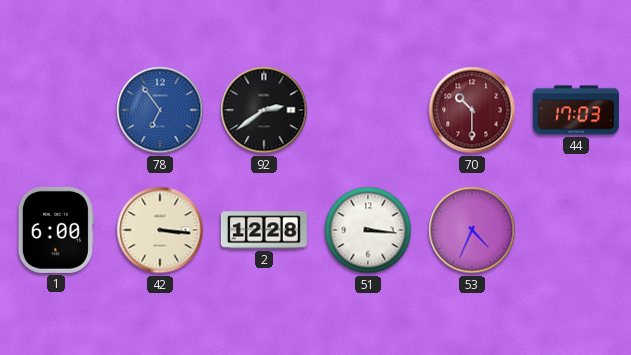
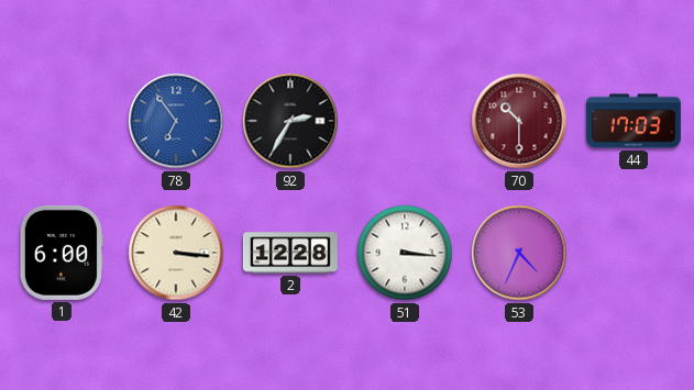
92: 2:39 -> 2:35
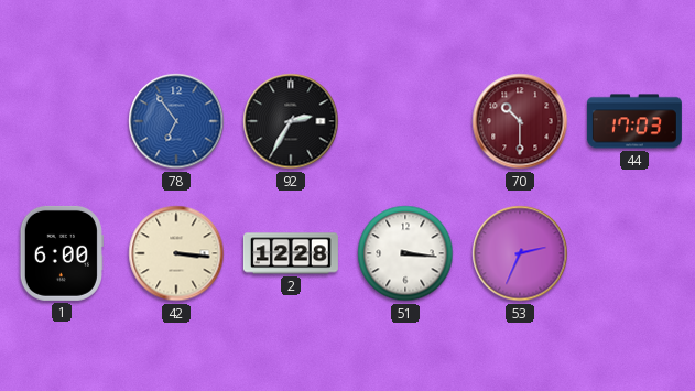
53: 4:34 -> 2:34
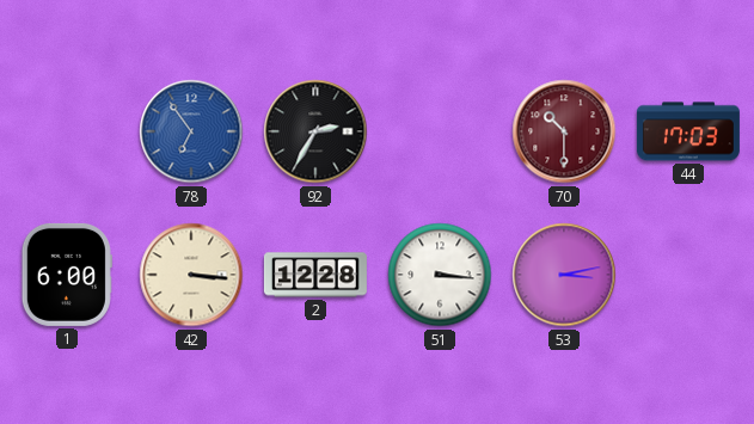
53: 2:34 -> 3:13
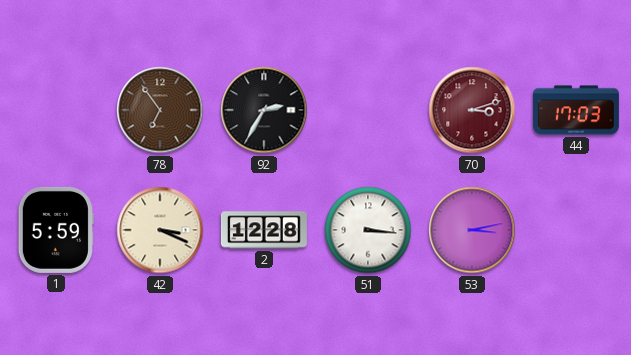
78 dial: blue -> brown
70: 10:30 -> 3:12
1: 6:00 -> 5:59
42: 3:16 -> 3:19
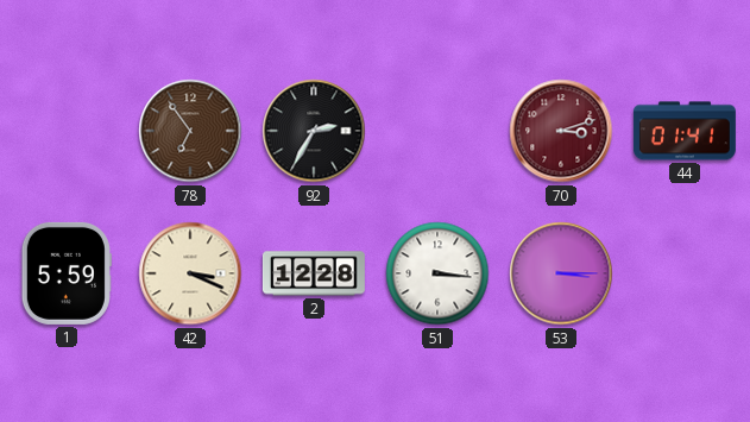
44: 17:03 -> 01:41
53: 3:13 -> 3:15
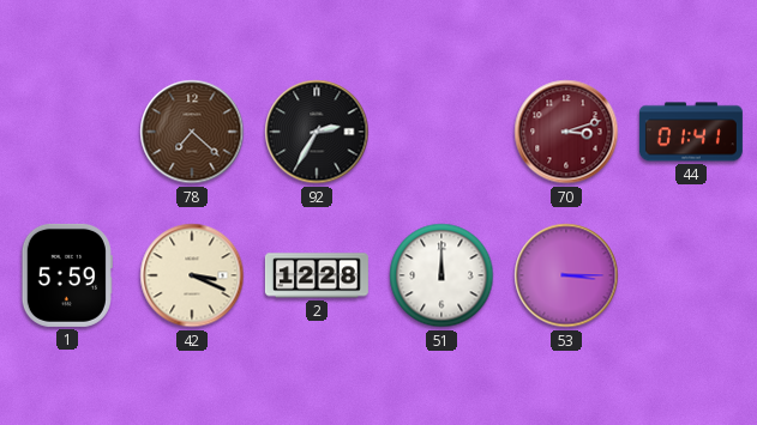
78: 6:54 -> 7:22
51: 3:16 -> 12:00
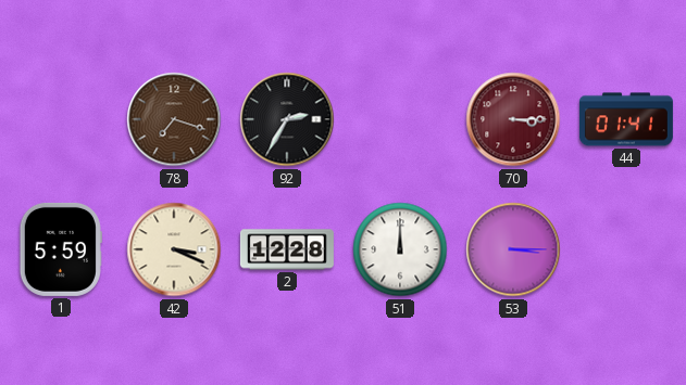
78: 7:22 -> 7:18
70: 3:12 -> 3:15
